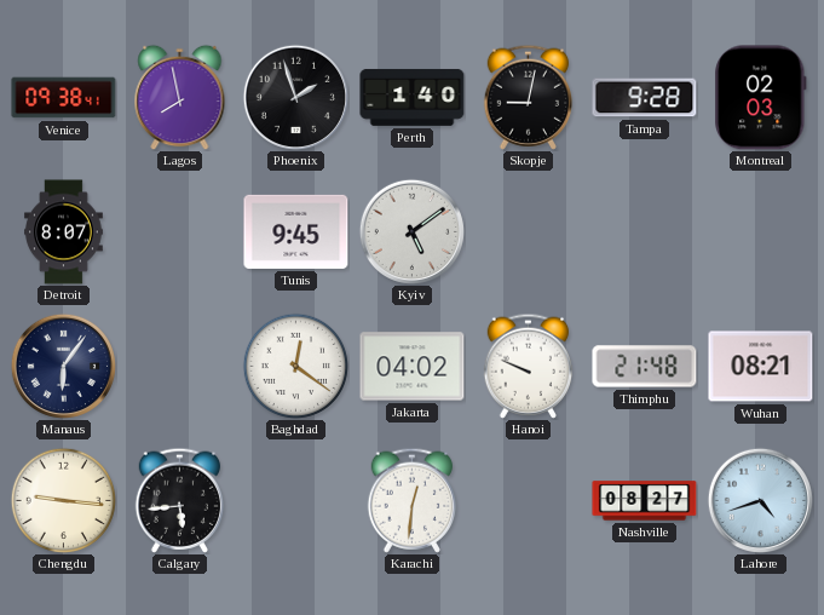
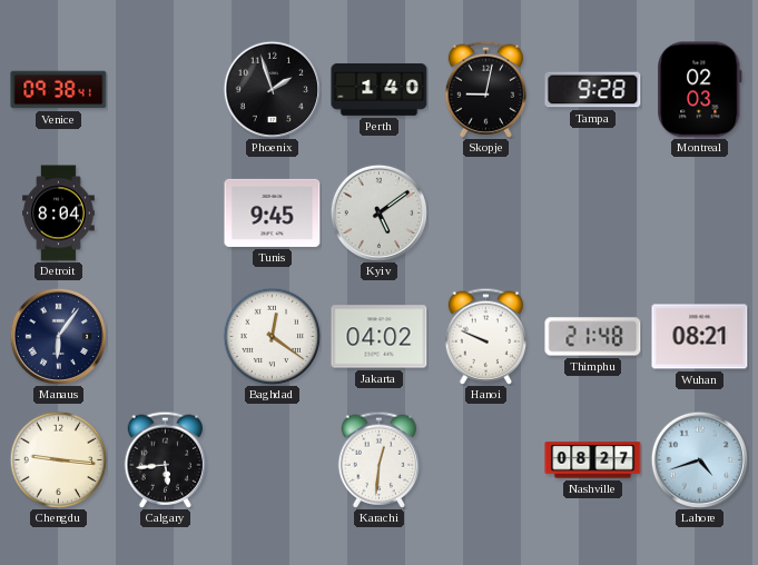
Lagos: 7:58 -> none
Detroit: 8:07 -> 8:04
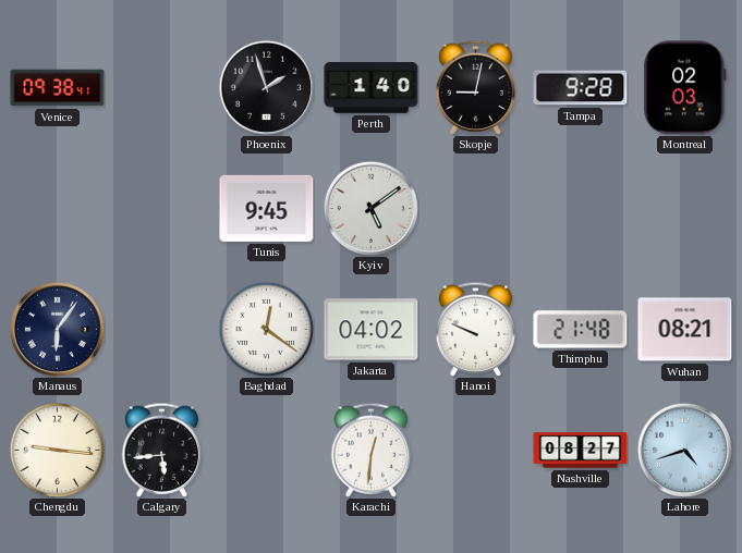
Detroit: 8:04 -> none
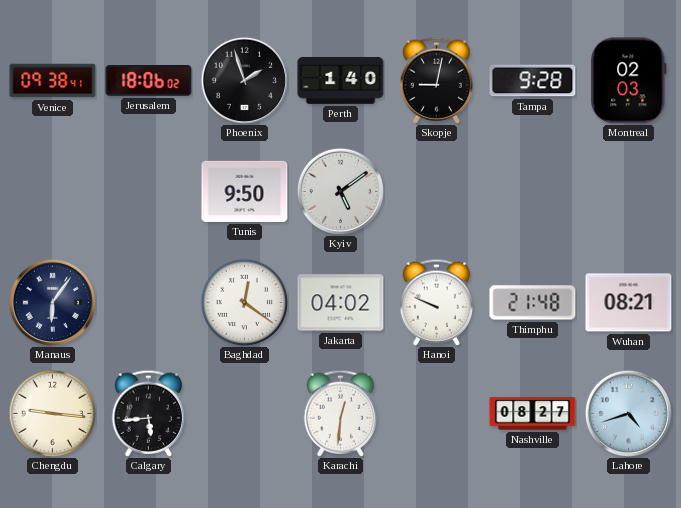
Jerusalem: none -> 18:06
Tunis: 9:45 -> 9:50
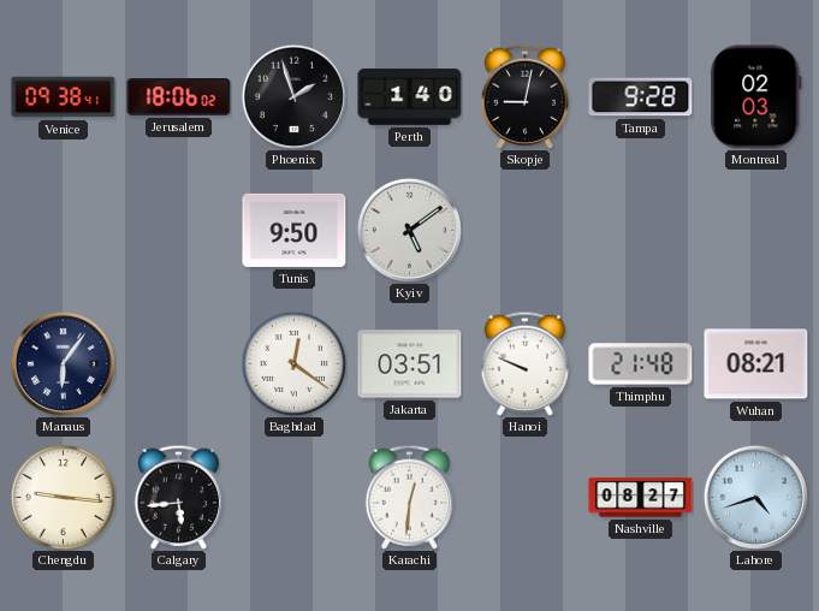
Jakarta: 04:02 -> 03:51
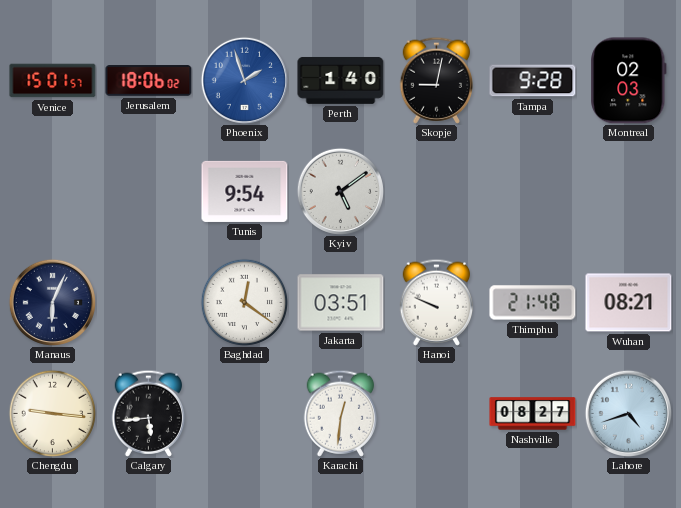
Venice: 09:38 -> 15:01
Phoenix dial: black -> blue
Tunis: 9:50 -> 9:54
Manaus: 6:06 -> 6:04
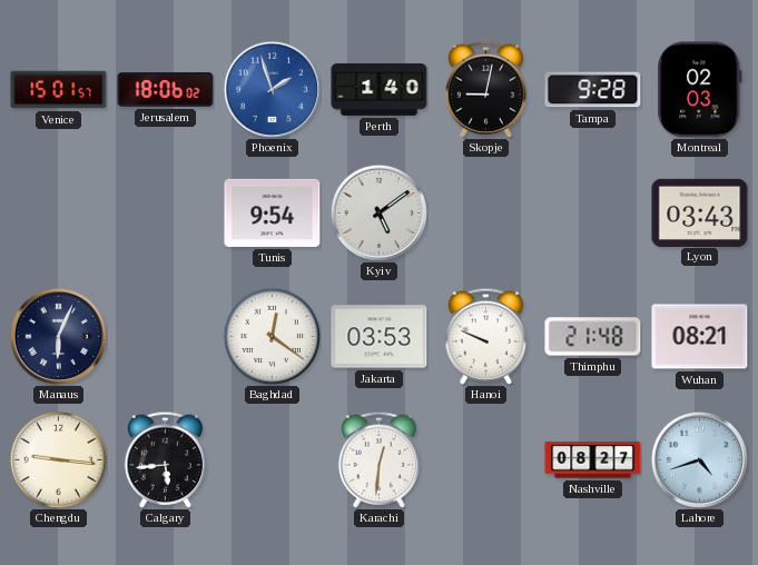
Lyon: none -> 03:43
Jakarta: 03:51 -> 03:53
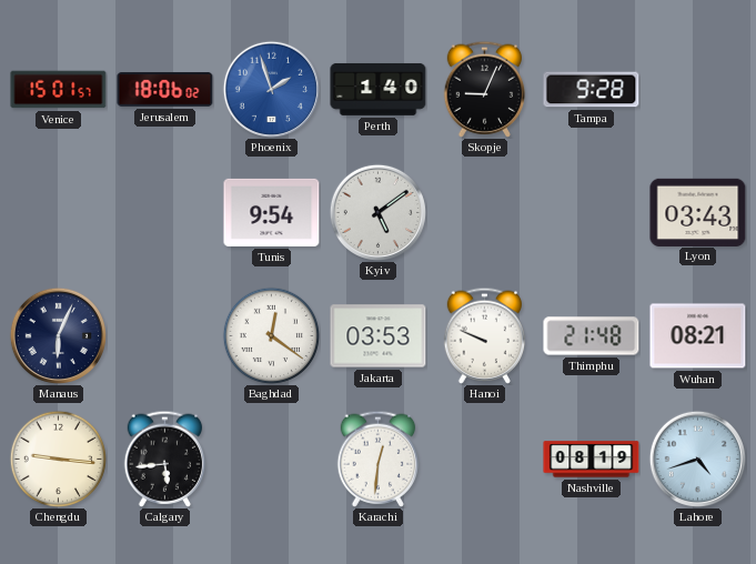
Skopje: 9:02 -> 9:04
Montreal: 02:03 -> none
Nashville: 08:27 -> 08:19
